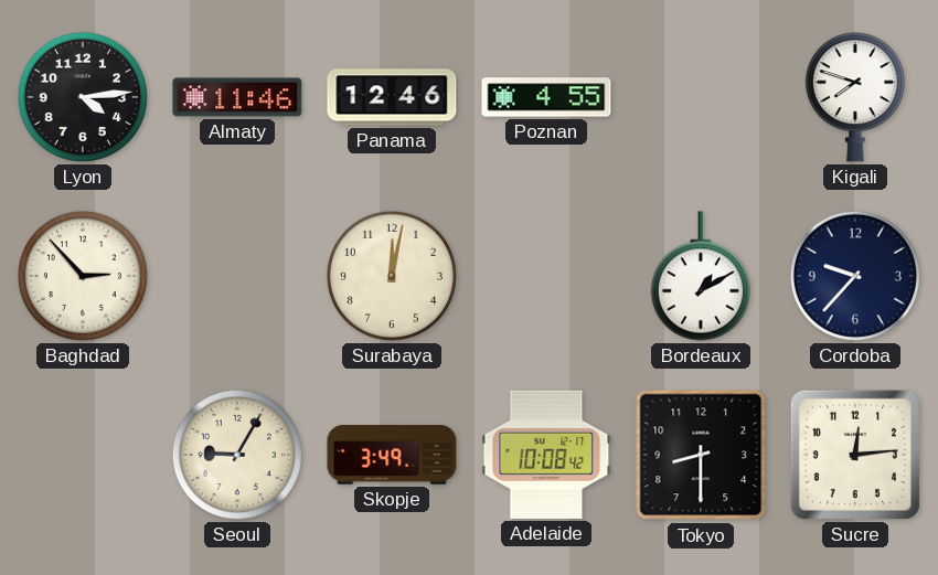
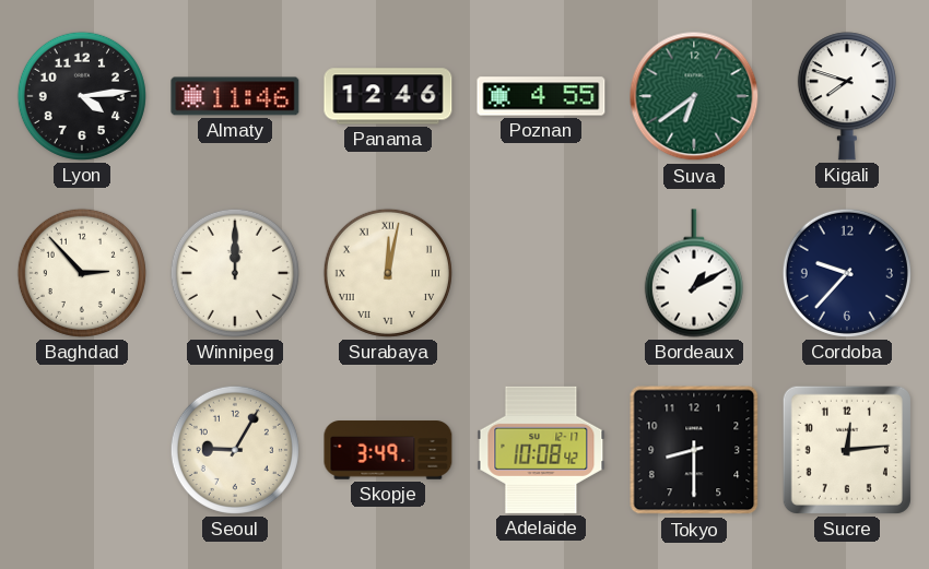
Suva: none -> 6:39
Winnipeg: none -> 12:00
Surabaya numerals: Arabic -> Roman
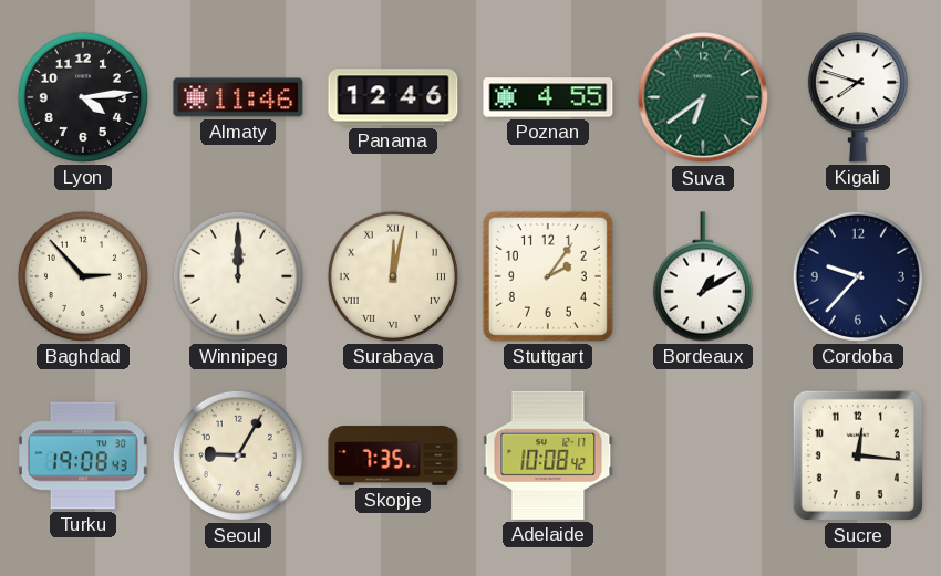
Stuttgart: none -> 2:06
Turku: none -> 19:08
Skopje: 3:49 -> 7:35
Tokyo: 8:30 -> none
Sucre: 12:14 -> 12:16
